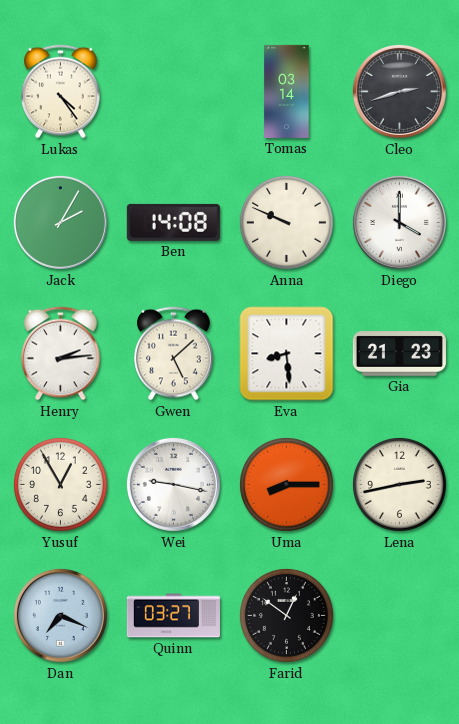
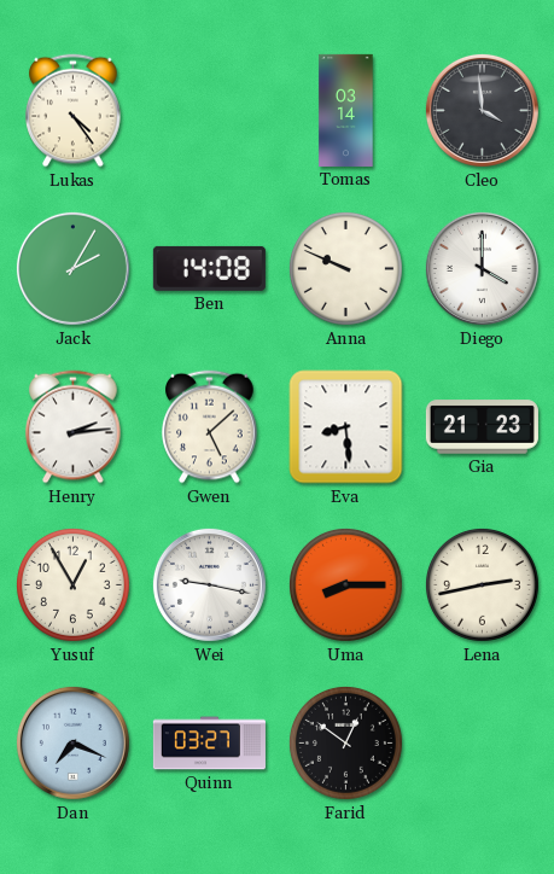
Cleo: 2:42 -> 3:59
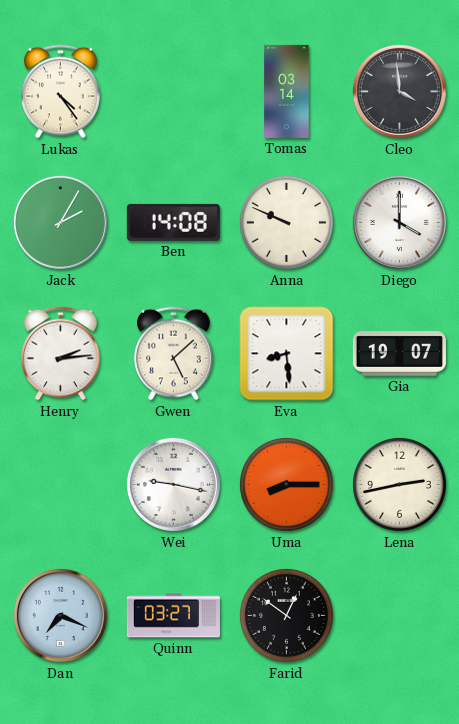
Gia: 21:23 -> 19:07
Yusuf: 12:55 -> none
